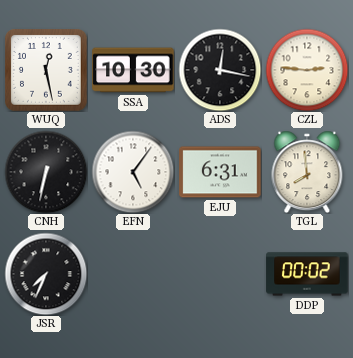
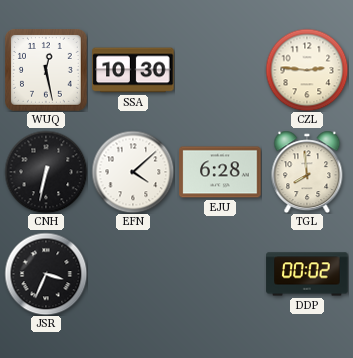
ADS: 12:17 -> none
EFN: 5:06 -> 4:08
EJU: 6:31 -> 6:28
JSR: 7:34 -> 3:34
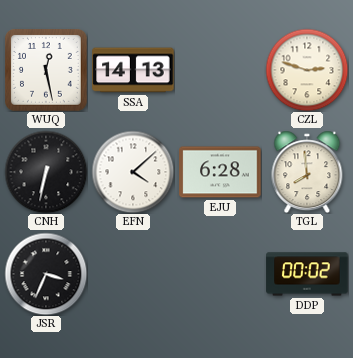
SSA: 10:30 -> 14:13
CZL: 2:46 -> 2:48
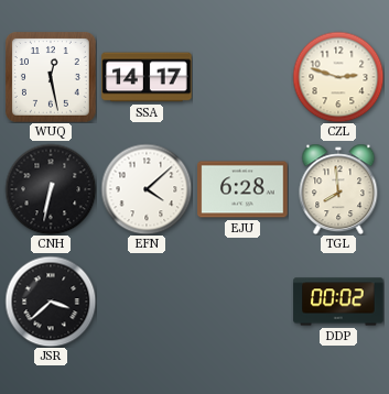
SSA: 14:13 -> 14:17
JSR: 3:34 -> 3:38
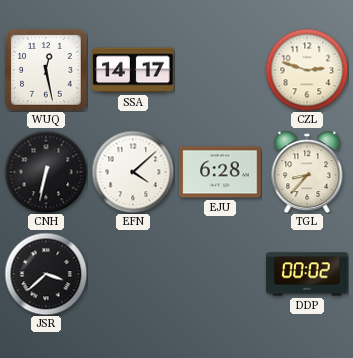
TGL: 7:59 -> 8:37
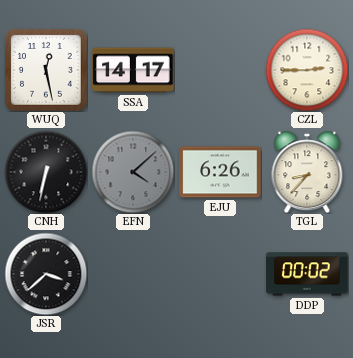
CZL: 2:48 -> 2:45
EFN dial: white -> grey
EJU: 6:28 -> 6:26
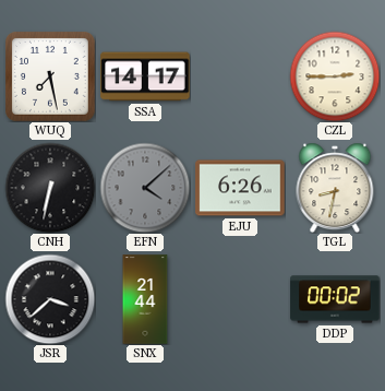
WUQ: 12:28 -> 7:28
TGL: 8:37 -> 8:32
SNX: none -> 21:44
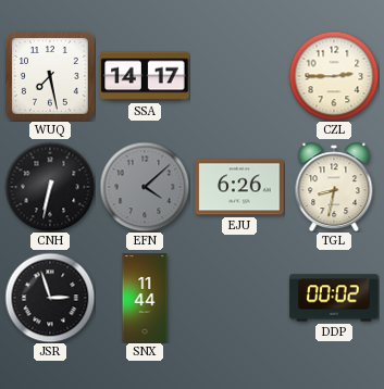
JSR: 3:38 -> 2:57
SNX: 21:44 -> 11:44
